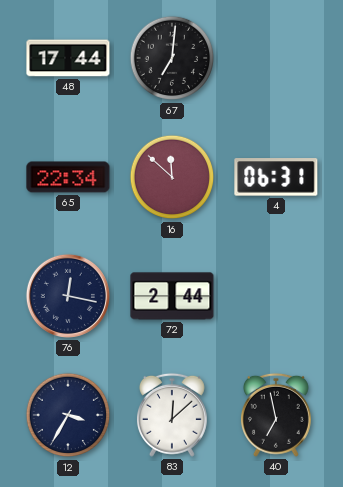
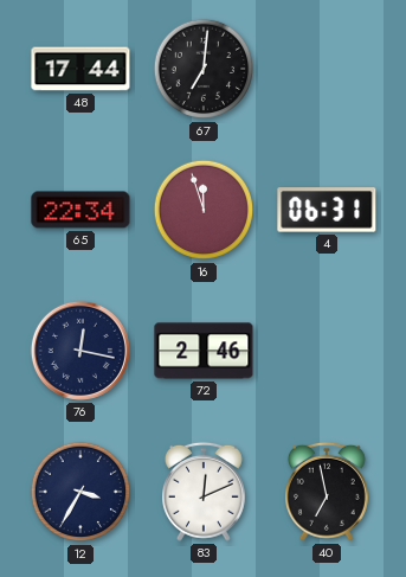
16: 11:52 -> 11:57
72: 2:44 -> 2:46
83: 12:08 -> 12:11
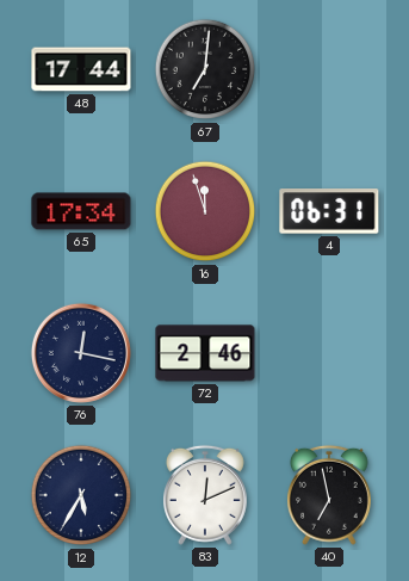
65: 22:34 -> 17:34
12: 3:35 -> 5:35
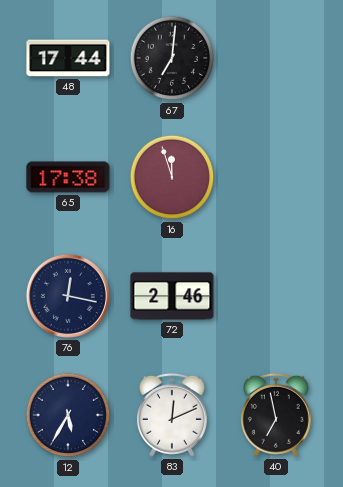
65: 17:34 -> 17:38
4: 06:31 -> none
